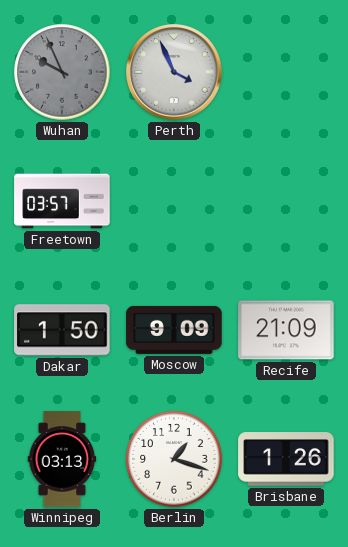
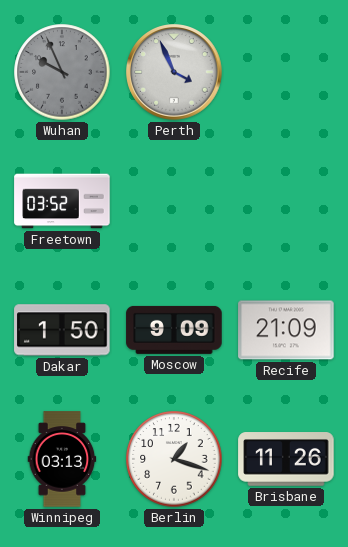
Freetown: 03:57 -> 03:52
Brisbane: 1:26 -> 11:26
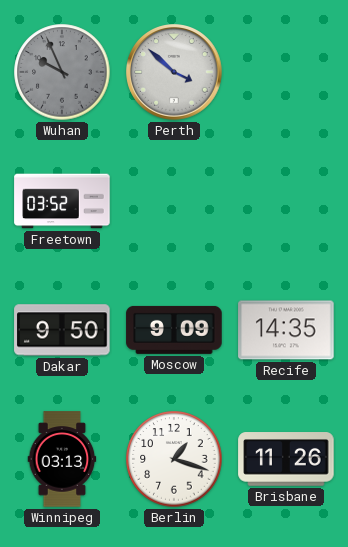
Perth: 3:56 -> 3:52
Dakar: 1:50 -> 9:50
Recife: 21:09 -> 14:35
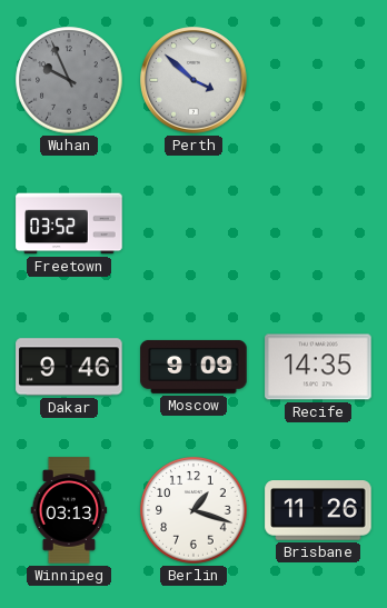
Dakar: 9:50 -> 9:46
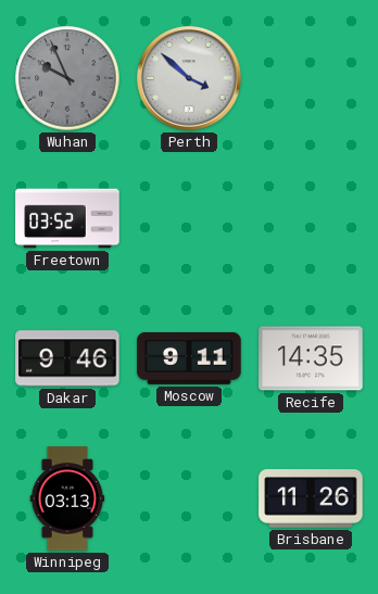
Moscow: 9:09 -> 9:11
Berlin: 1:18 -> none
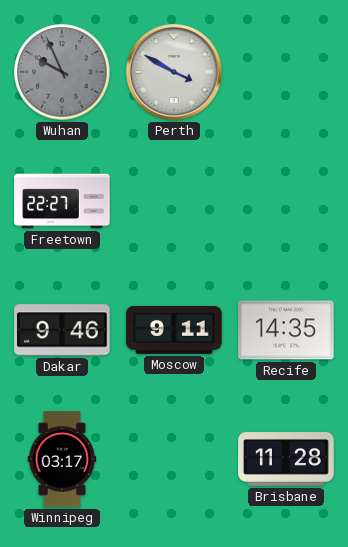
Perth: 3:52 -> 3:50
Freetown: 03:52 -> 22:27
Winnipeg: 03:13 -> 03:17
Brisbane: 11:26 -> 11:28
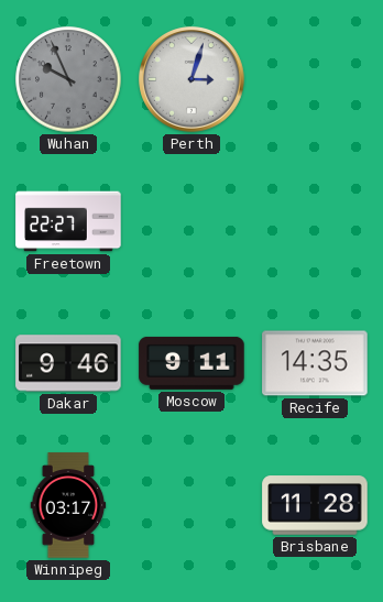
Perth: 3:50 -> 3:03
